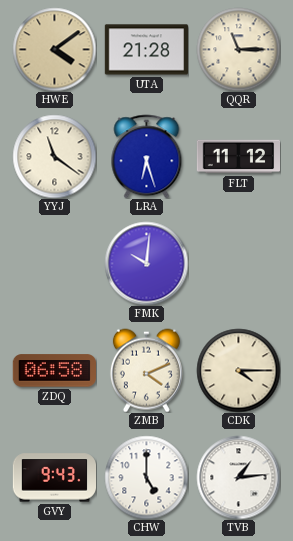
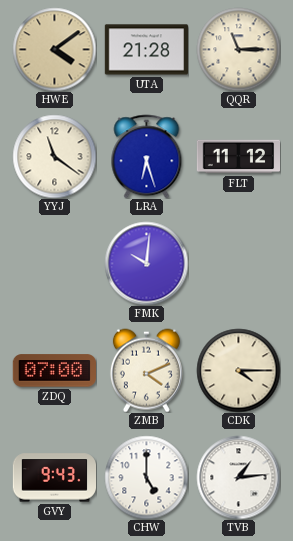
ZDQ: 06:58 -> 07:00
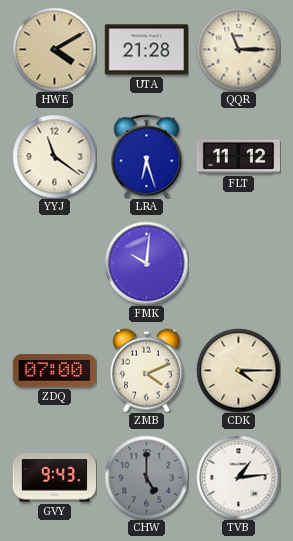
HWE: 4:09 -> 4:10
CHW dial: white -> grey
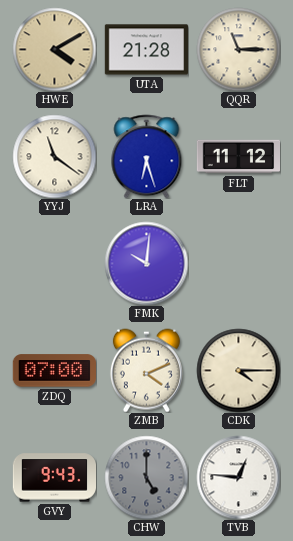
TVB: 1:14 -> 12:46
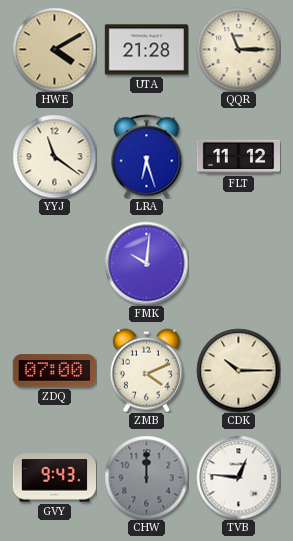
CDK: 4:15 -> 10:15
CHW: 5:00 -> 12:00
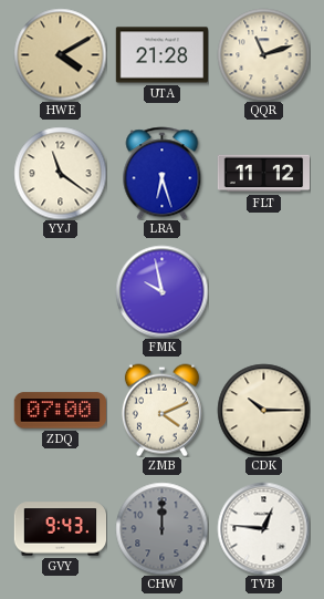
QQR: 11:15 -> 11:12
FMK: 10:01 -> 9:58
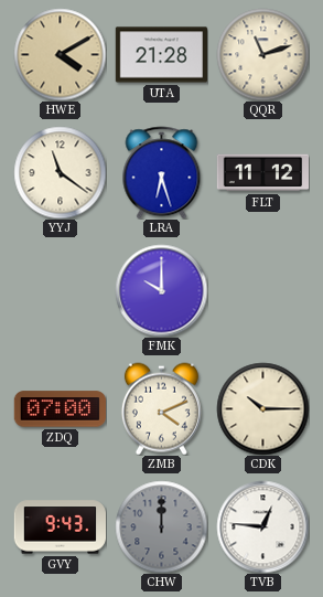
FMK: 9:58 -> 10:00
